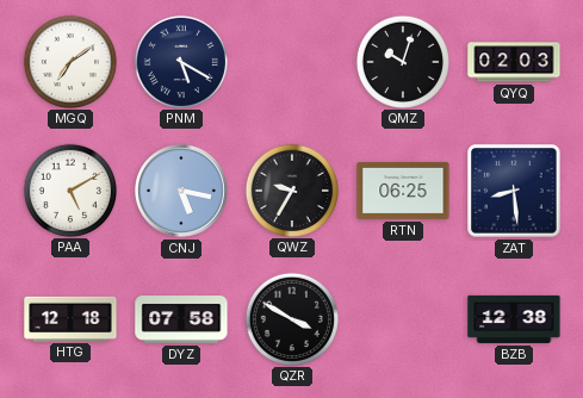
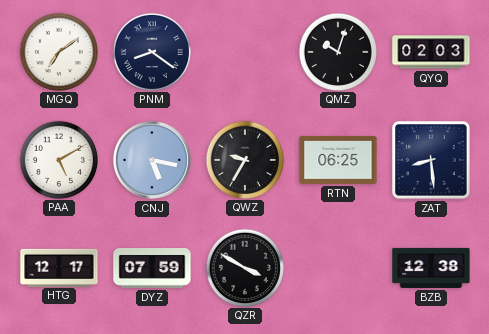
PNM: 5:20 -> 8:21
HTG: 12:18 -> 12:17
DYZ: 07:58 -> 07:59
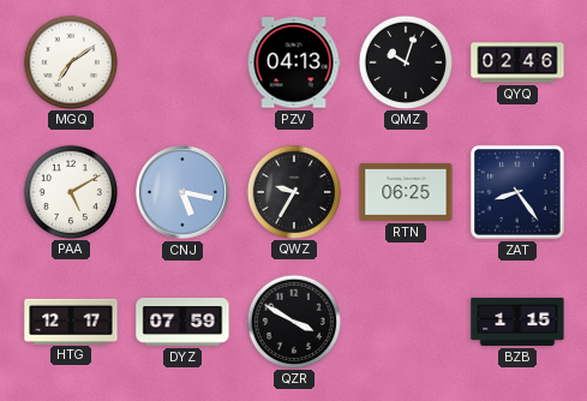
PNM: 8:21 -> none
PZV: none -> 04:13
QYQ: 02:03 -> 02:46
ZAT: 8:29 -> 8:24
BZB: 12:38 -> 1:15
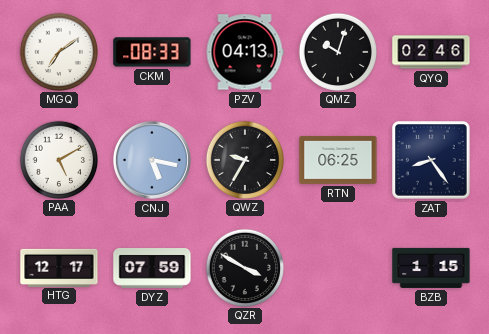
CKM: none -> 08:33
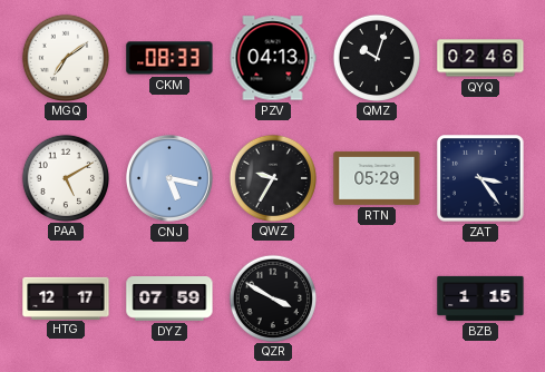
RTN: 06:25 -> 05:29
ZAT: 8:24 -> 3:24
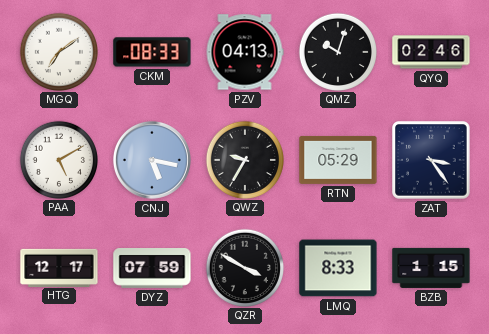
LMQ: none -> 8:33
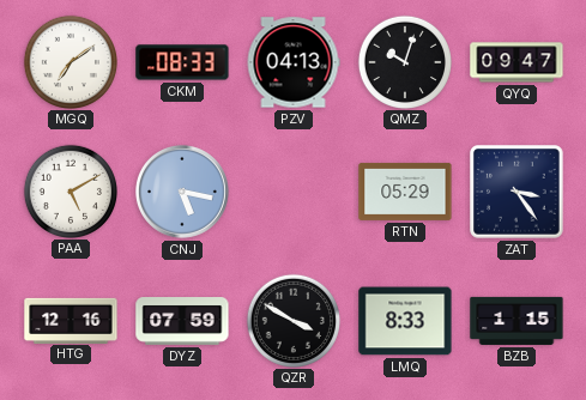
QYQ: 02:46 -> 09:47
QWZ: 9:35 -> none
HTG: 12:17 -> 12:16
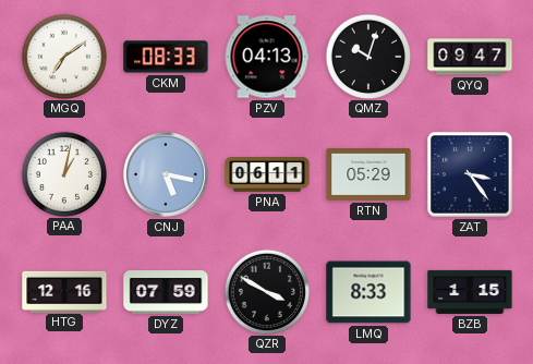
PAA: 5:10 -> 1:02
PNA: none -> 06:11
